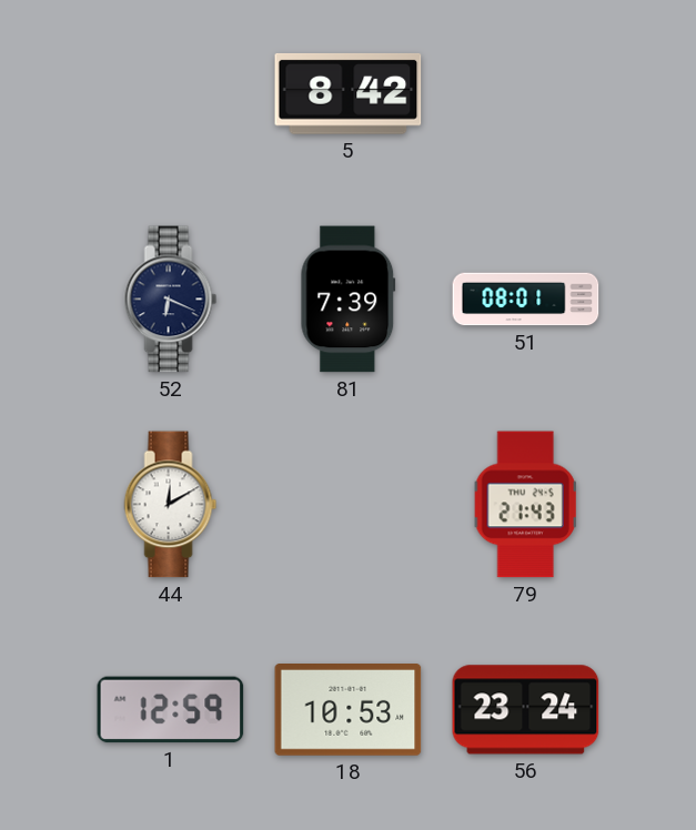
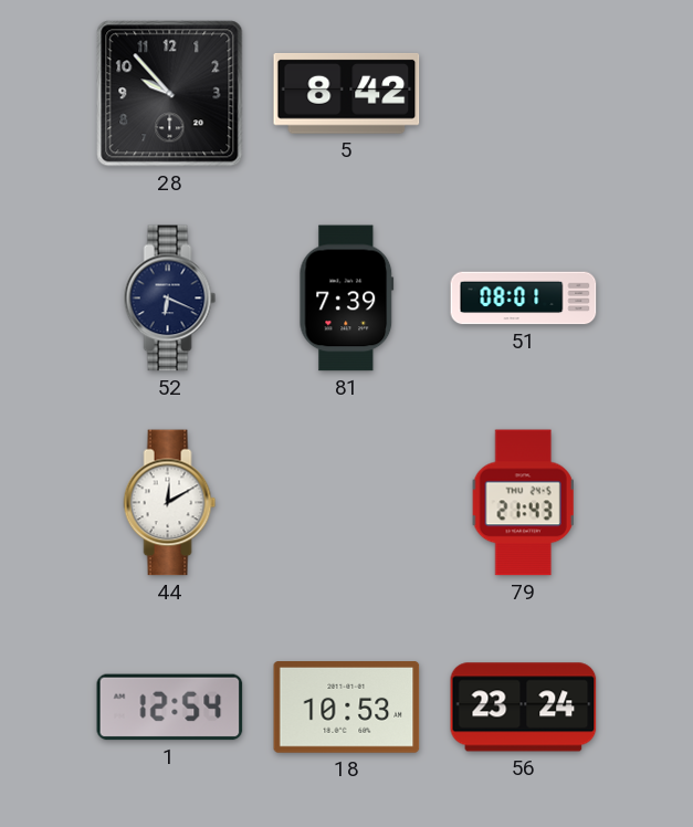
28: none -> 9:53
1: 12:59 -> 12:54
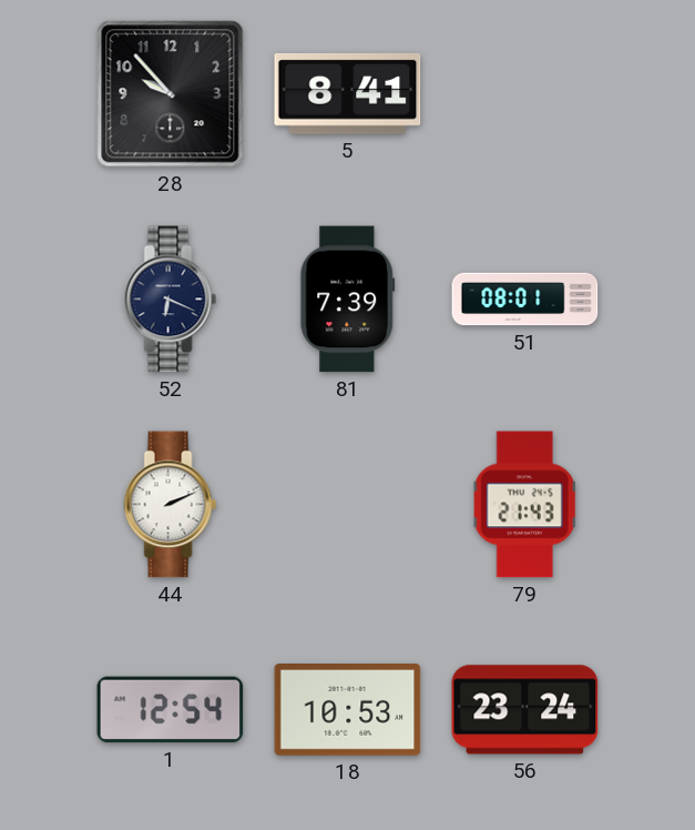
5: 8:42 -> 8:41
44: 12:10 -> 2:11
